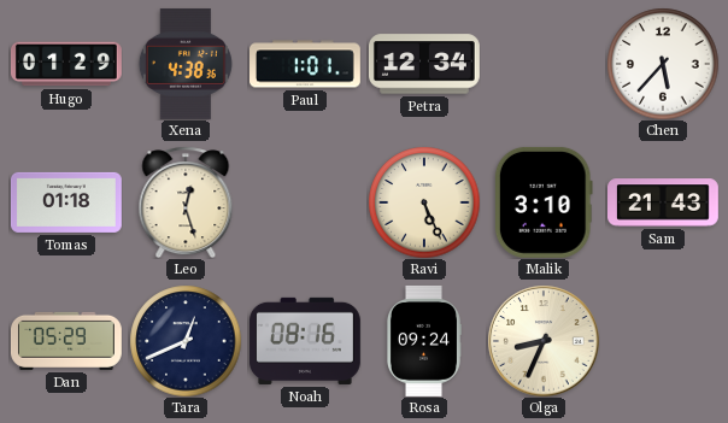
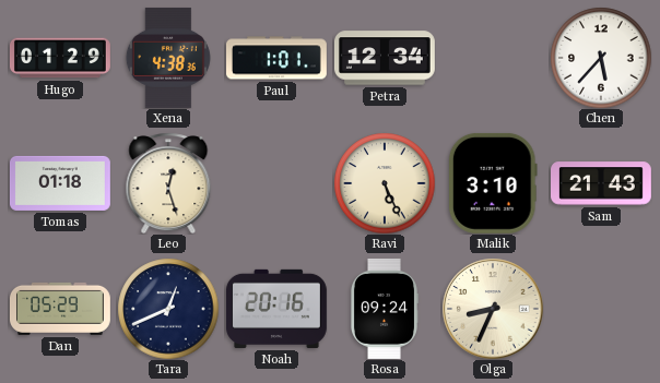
Noah: 08:16 -> 20:16
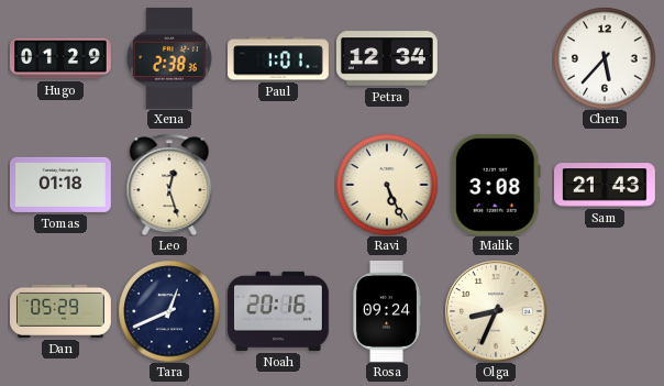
Xena: 4:38 -> 2:38
Malik: 3:10 -> 3:08
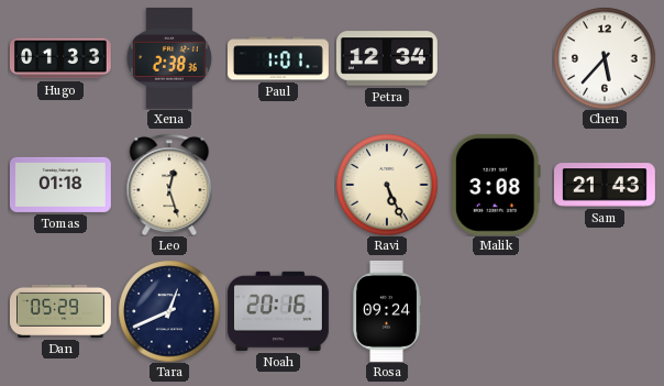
Hugo: 01:29 -> 01:33
Olga: 8:34 -> none
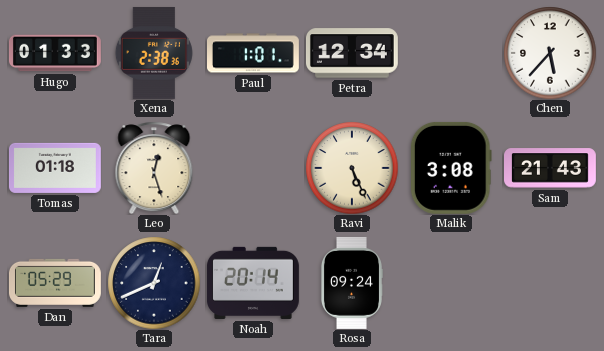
Noah: 20:16 -> 20:14
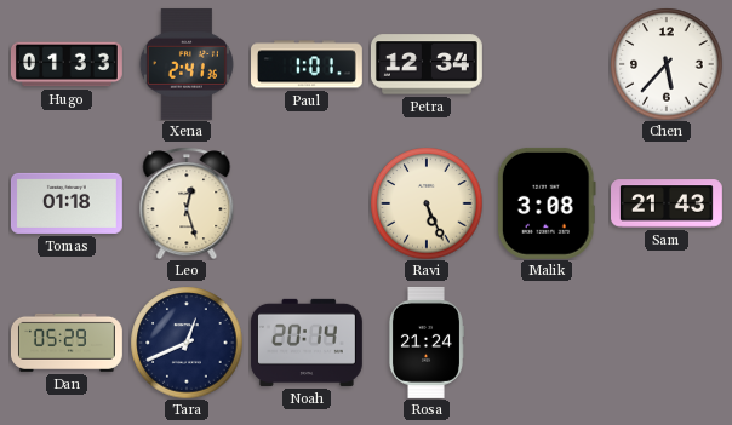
Xena: 2:38 -> 2:41
Rosa: 09:24 -> 21:24
